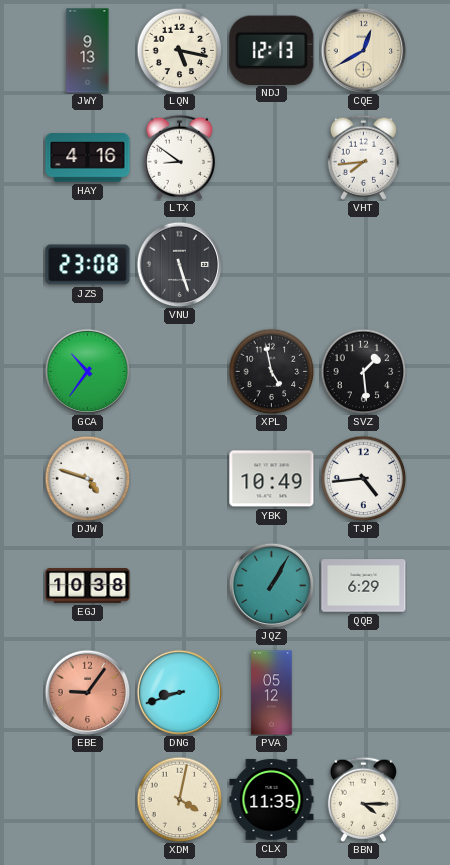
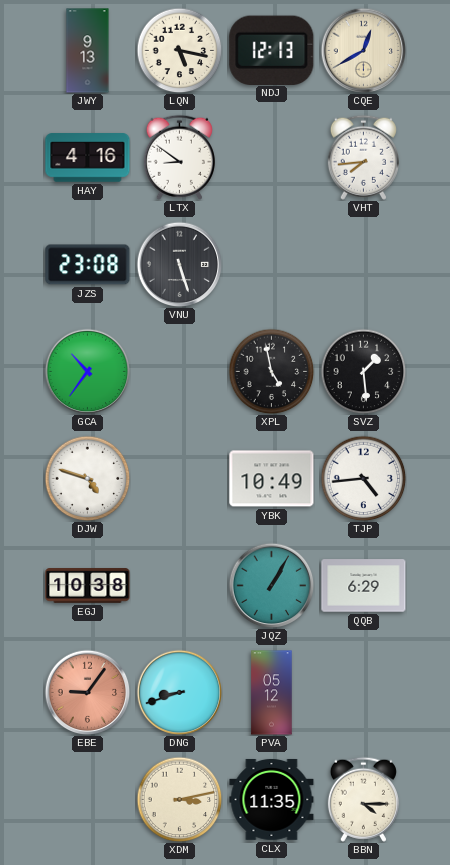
XDM: 4:02 -> 3:13
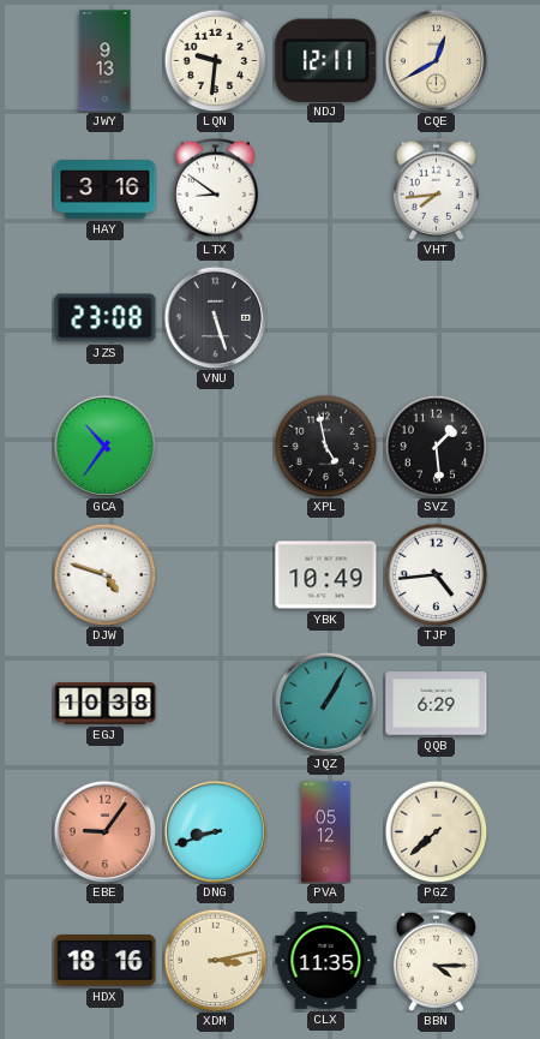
LQN: 5:17 -> 9:31
NDJ: 12:13 -> 12:11
HAY: 4:16 -> 3:16
PGZ: none -> 7:38
HDX: none -> 18:16
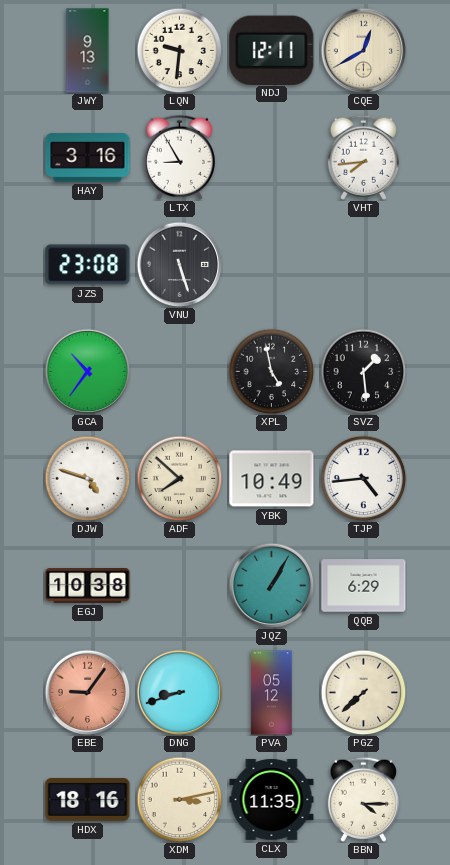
LTX: 8:51 -> 8:55
ADF: none -> 7:52
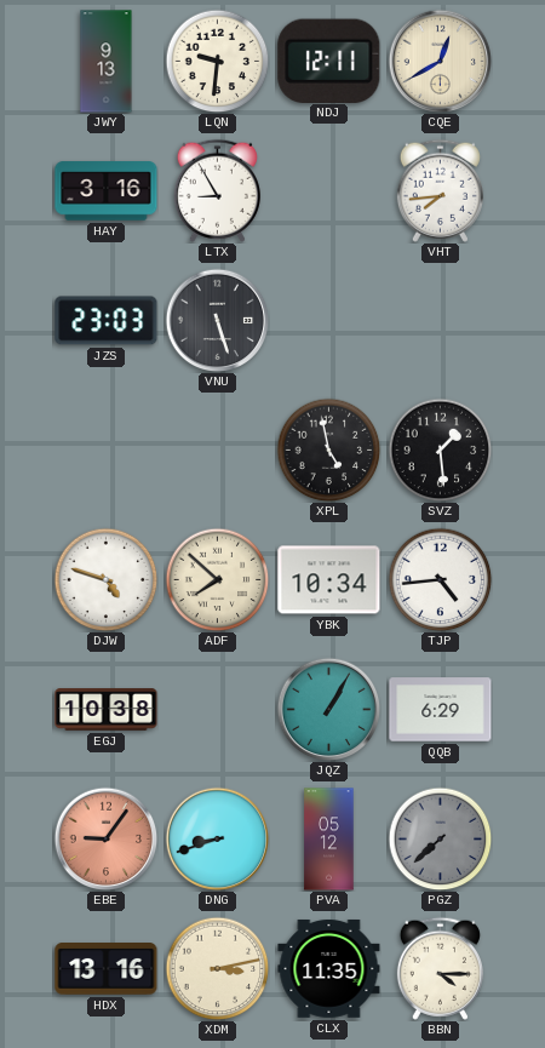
JZS: 23:08 -> 23:03
GCA: 10:36 -> none
YBK: 10:49 -> 10:34
PGZ dial: cream -> grey
HDX: 18:16 -> 13:16
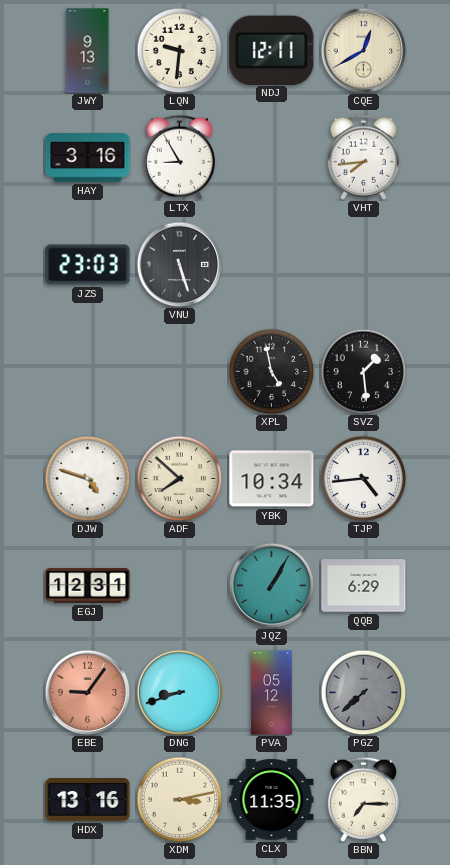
EGJ: 10:38 -> 12:31
BBN: 4:15 -> 7:15
